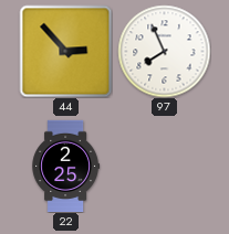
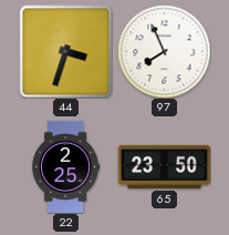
44: 2:53 -> 3:33
65: none -> 23:50
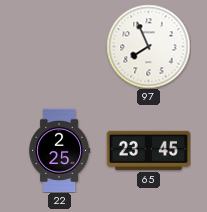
44: 3:33 -> none
65: 23:50 -> 23:45
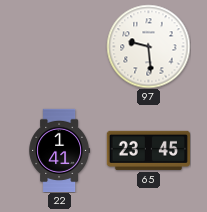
97: 7:56 -> 9:29
22: 2:25 -> 1:41
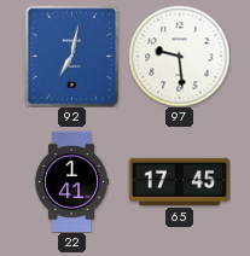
92: none -> 7:02
65: 23:45 -> 17:45
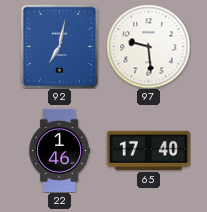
22: 1:41 -> 1:46
65: 17:45 -> 17:40
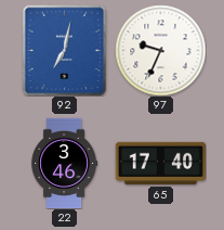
97: 9:29 -> 9:34
22: 1:46 -> 3:46
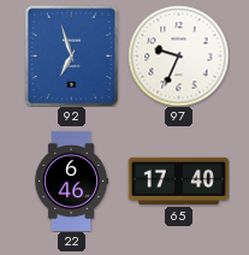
92: 7:02 -> 6:57
22: 3:46 -> 6:46
